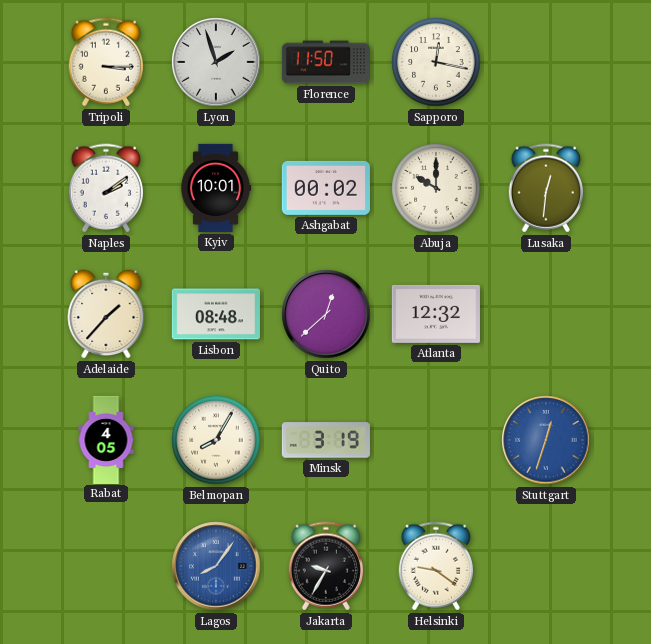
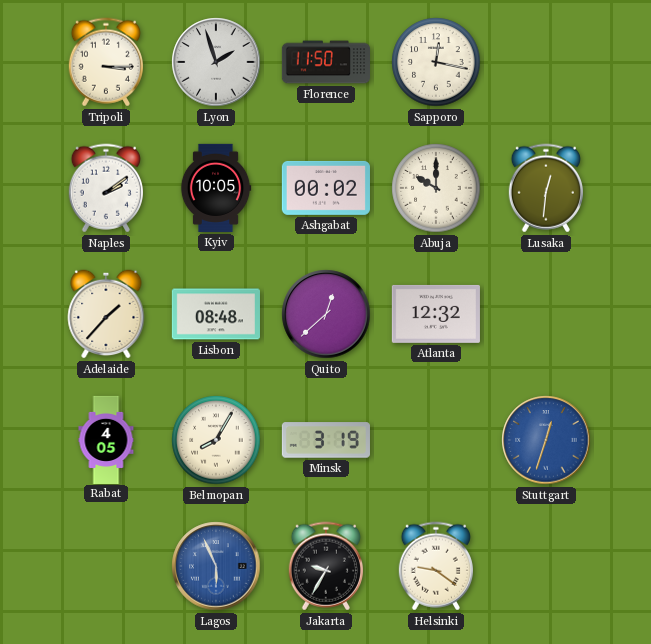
Kyiv: 10:01 -> 10:05
Lagos: 8:06 -> 5:56
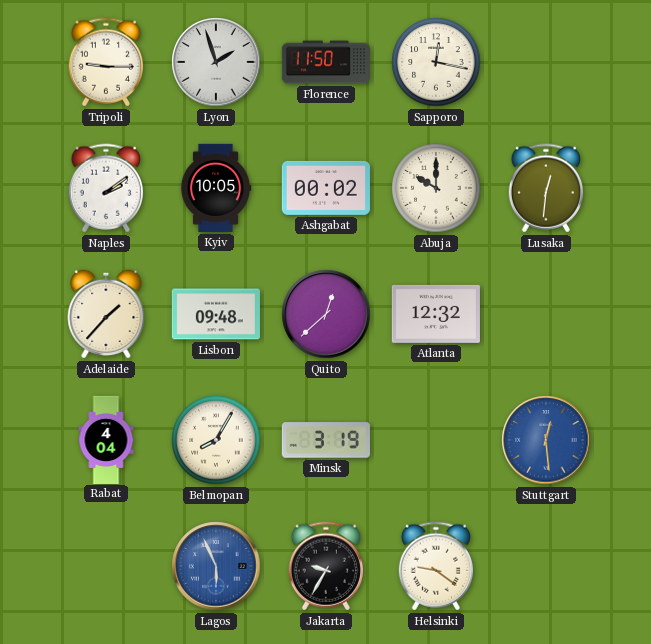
Tripoli: 3:15 -> 9:15
Lisbon: 08:48 -> 09:48
Rabat: 4:05 -> 4:04
Stuttgart: 12:33 -> 12:29
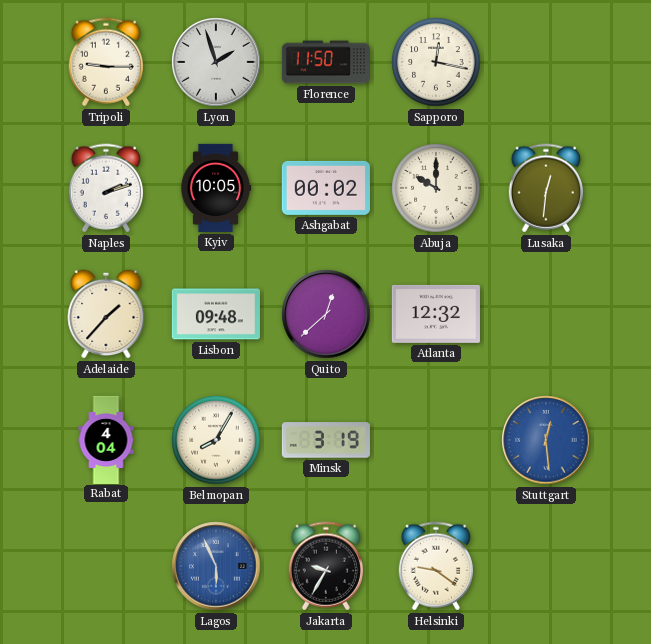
Naples: 2:09 -> 2:12
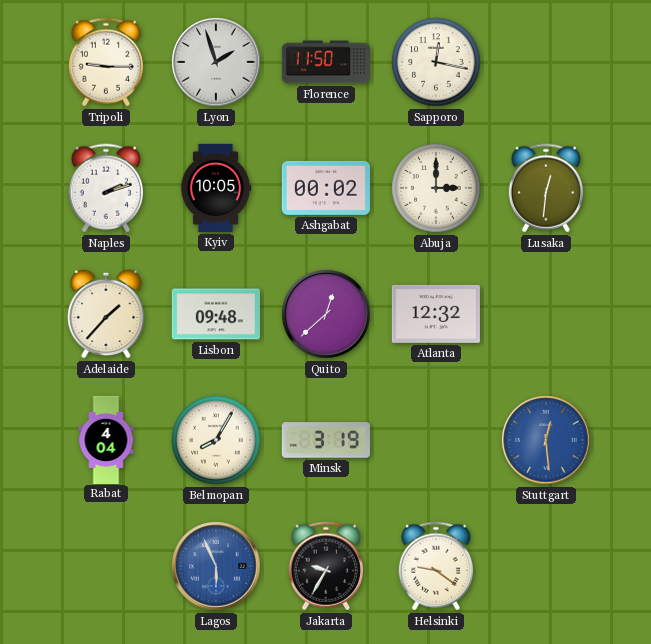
Abuja: 10:00 -> 3:00
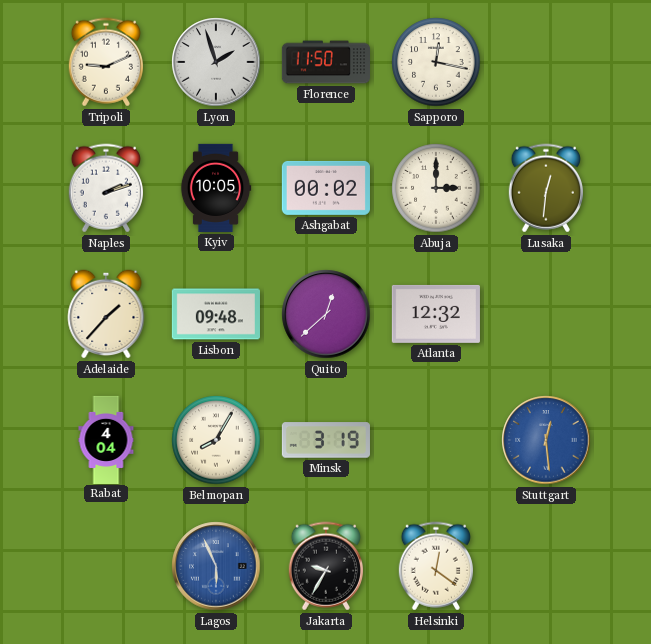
Tripoli: 9:15 -> 9:11
Helsinki: 9:21 -> 12:21
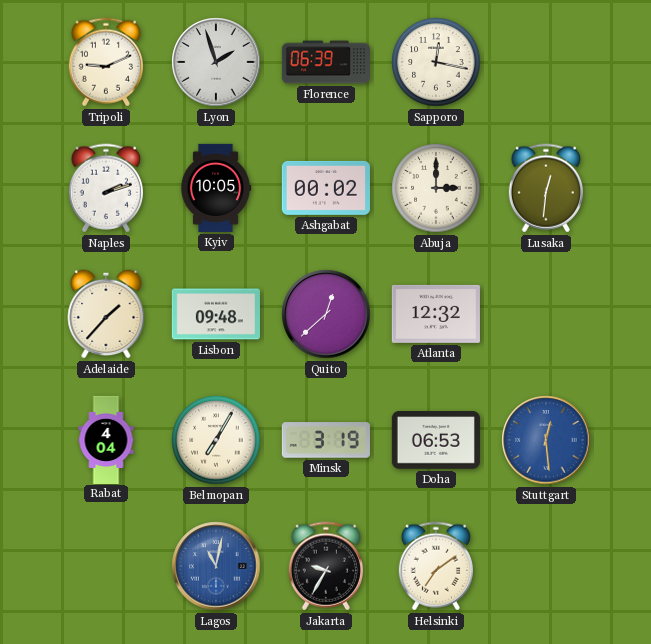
Florence: 11:50 -> 06:39
Belmopan: 8:05 -> 7:05
Doha: none -> 06:53
Lagos: 5:56 -> 11:02
Helsinki: 12:21 -> 7:09
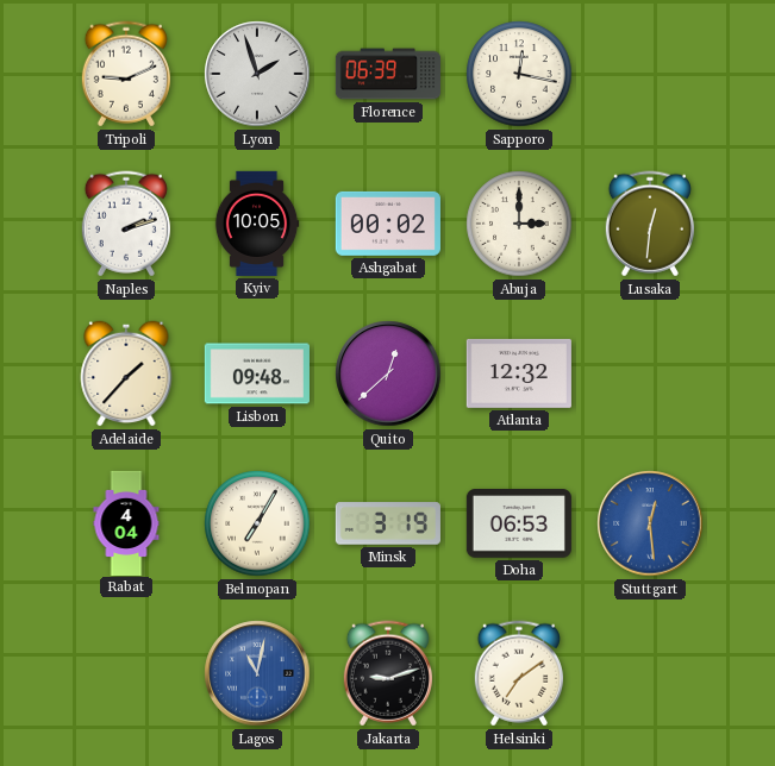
Jakarta: 9:35 -> 9:12
